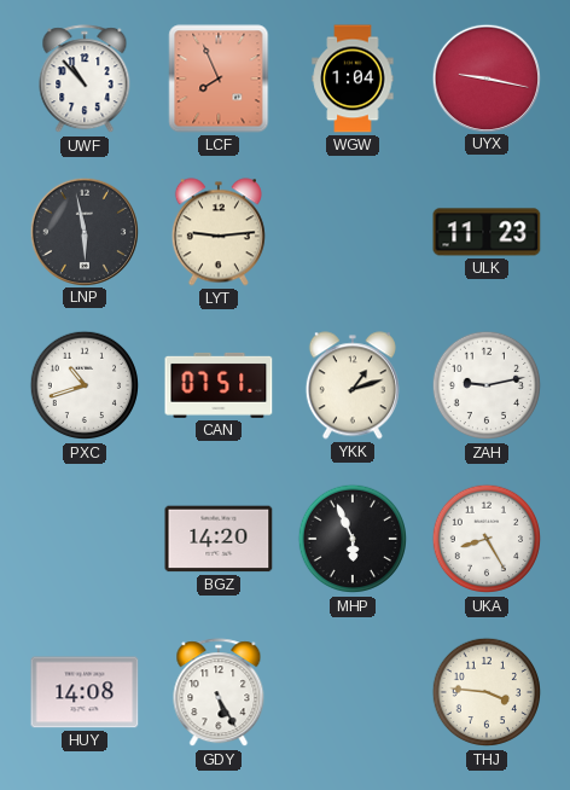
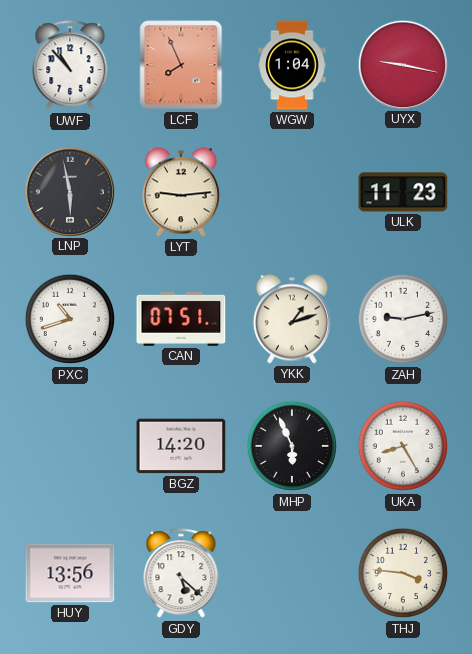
HUY: 14:08 -> 13:56
GDY: 5:25 -> 5:22
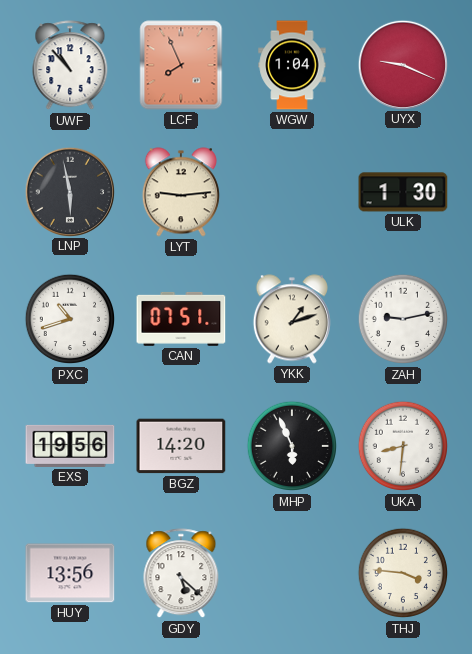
UYX: 9:17 -> 9:19
ULK: 11:23 -> 1:30
EXS: none -> 19:56
UKA: 8:25 -> 8:31
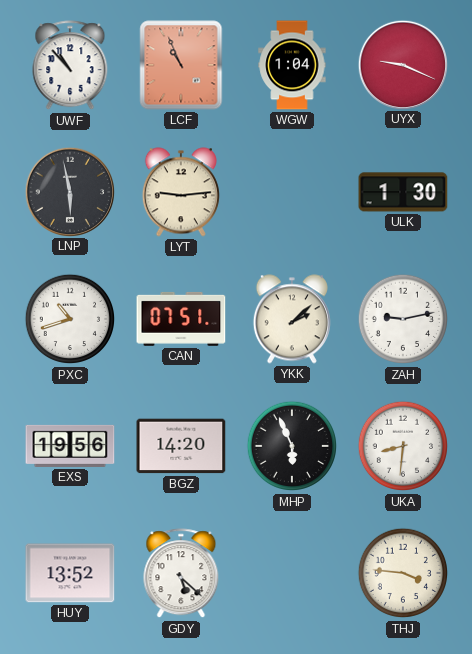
LCF: 7:56 -> 10:56
YKK: 1:12 -> 2:08
HUY: 13:56 -> 13:52
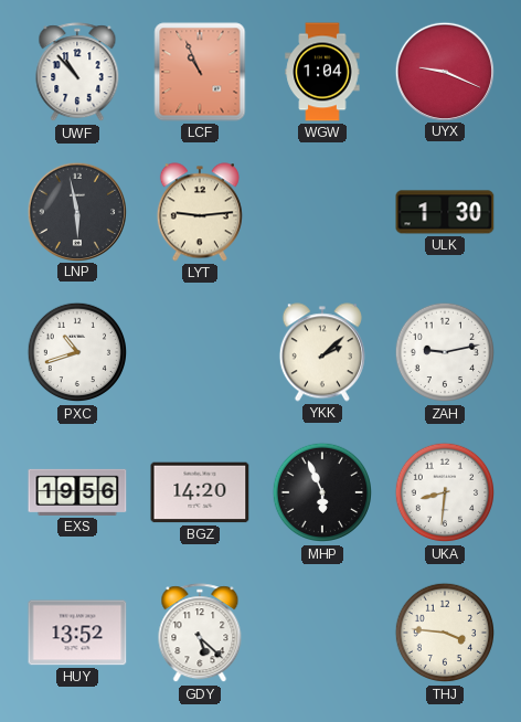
CAN: 07:51 -> none
